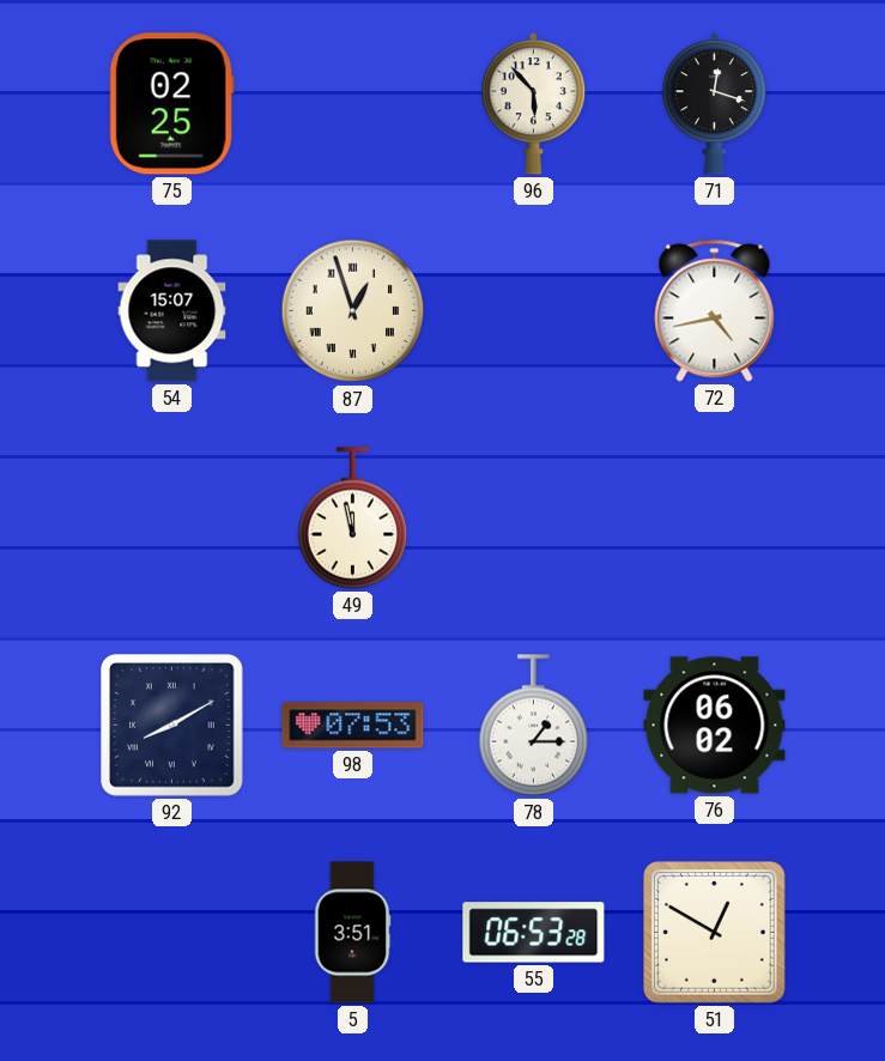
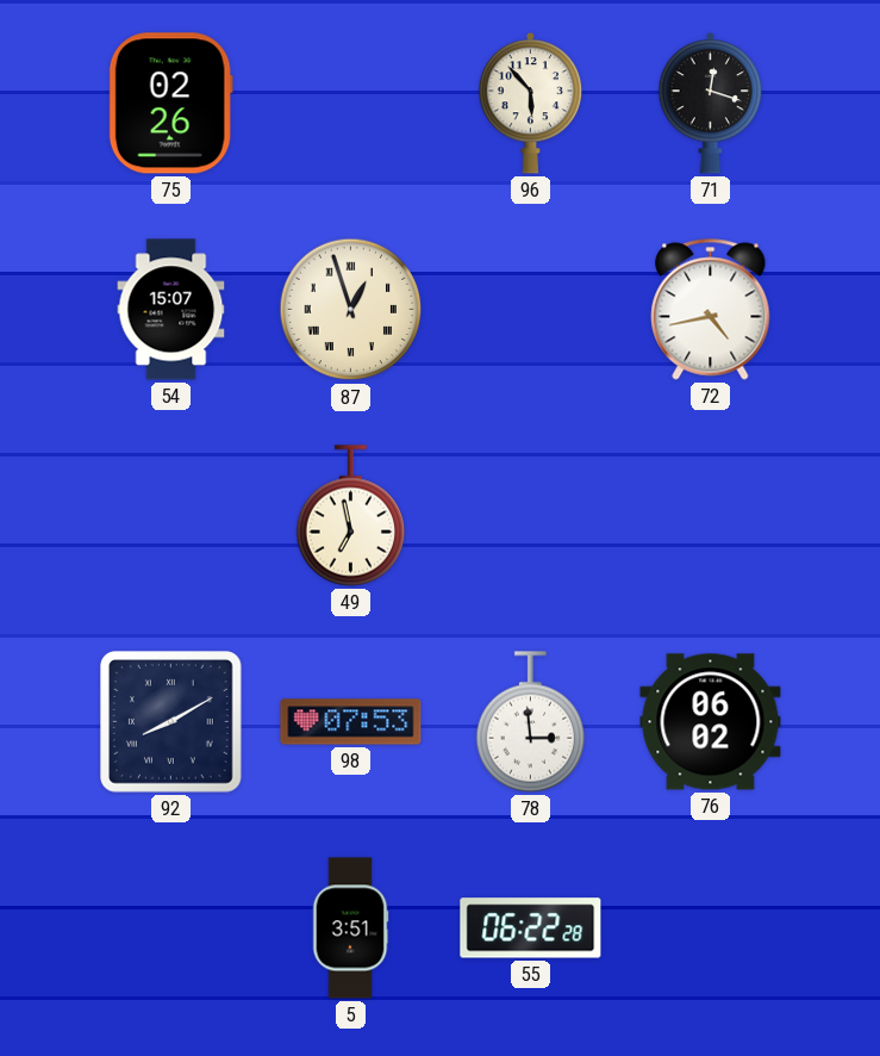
75: 02:25 -> 02:26
49: 11:58 -> 6:58
78: 1:15 -> 2:59
55: 06:53 -> 06:22
51: 12:50 -> none
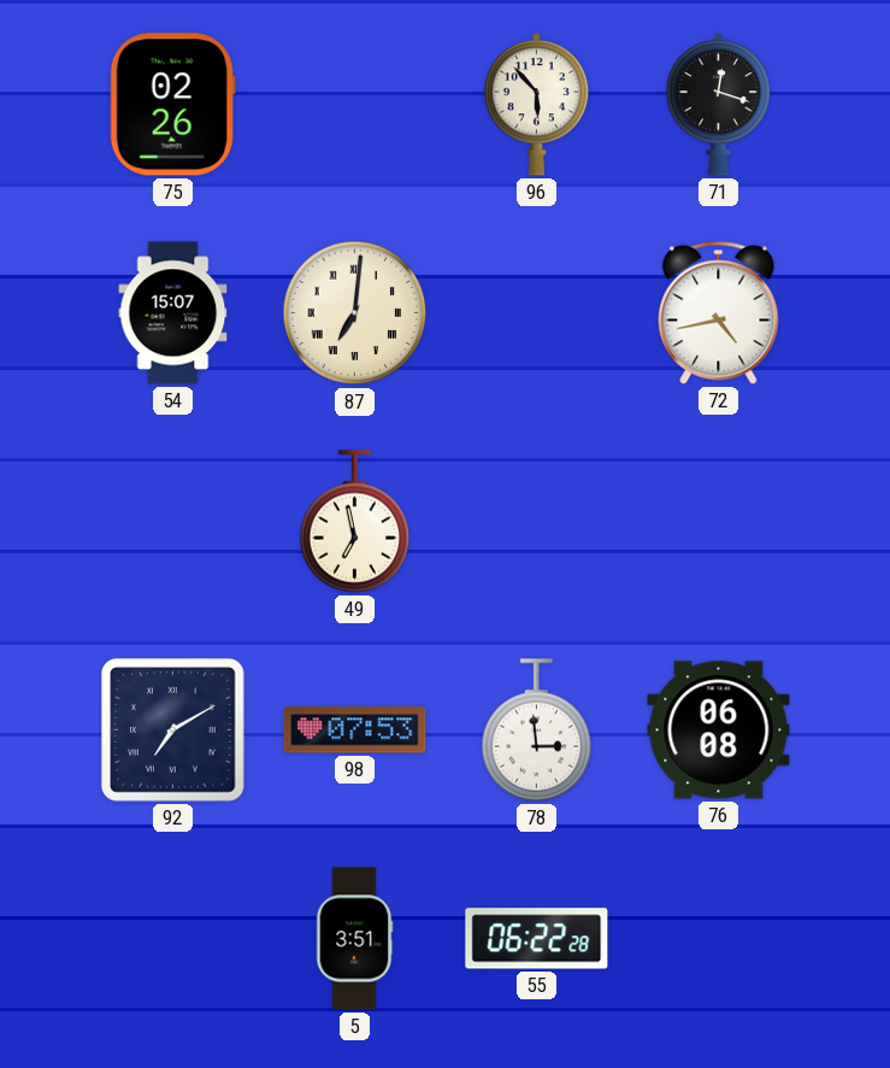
87: 12:57 -> 7:01
92: 8:10 -> 7:10
76: 06:02 -> 06:08
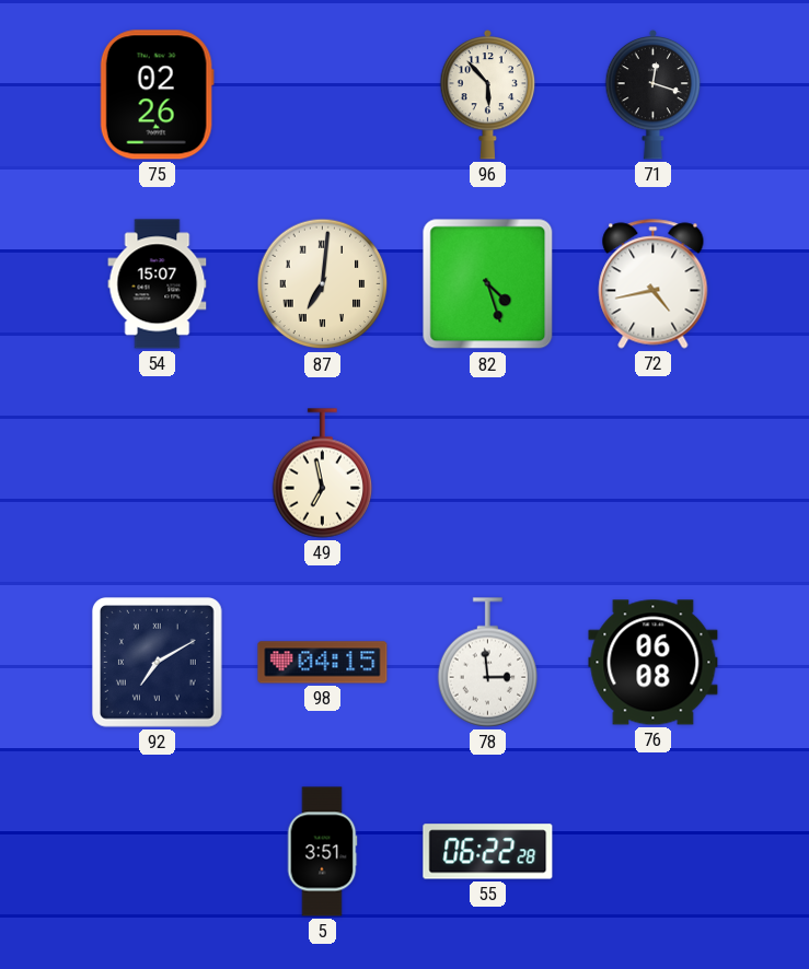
82: none -> 4:27
98: 07:53 -> 04:15
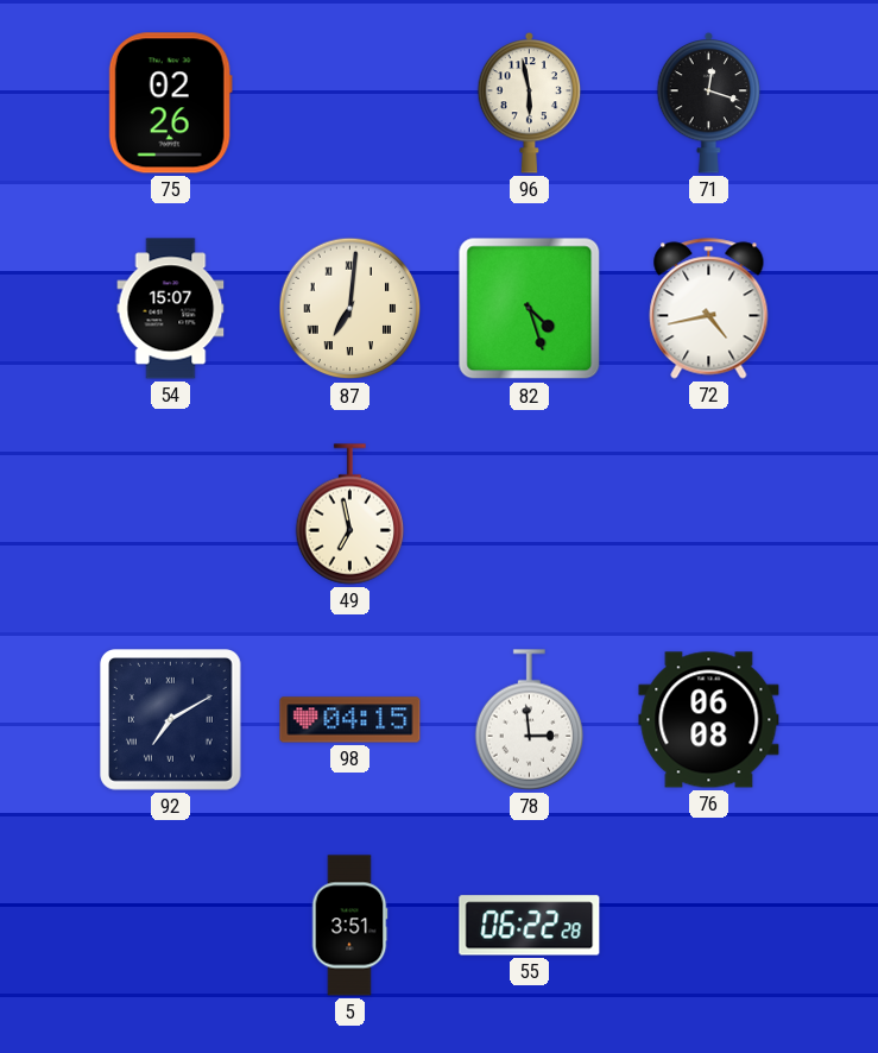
96: 5:53 -> 5:58
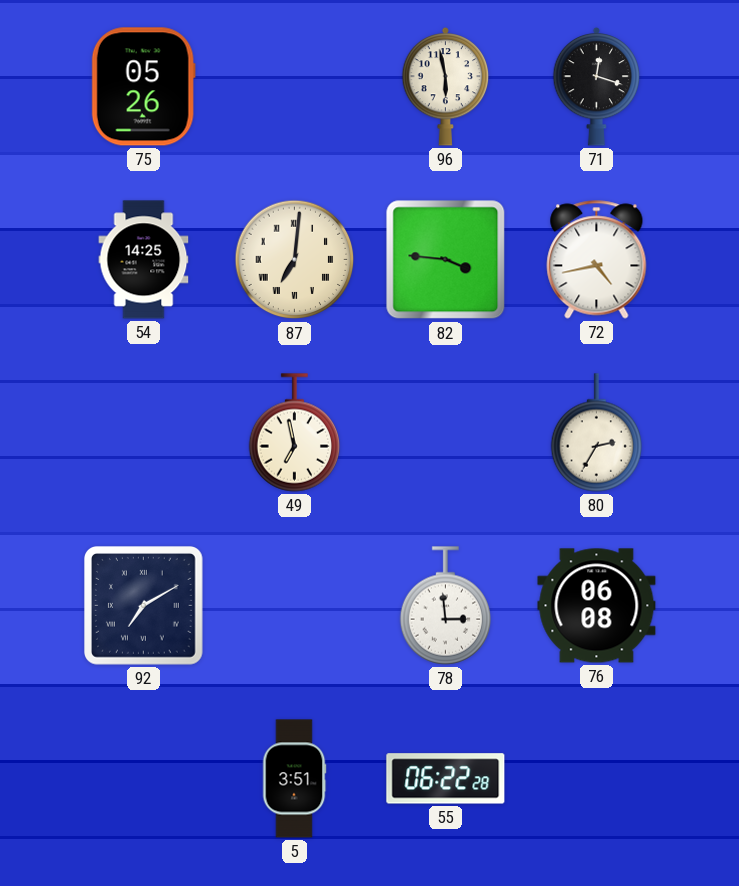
75: 02:26 -> 05:26
54: 15:07 -> 14:25
82: 4:27 -> 3:46
80: none -> 2:35
98: 04:15 -> none
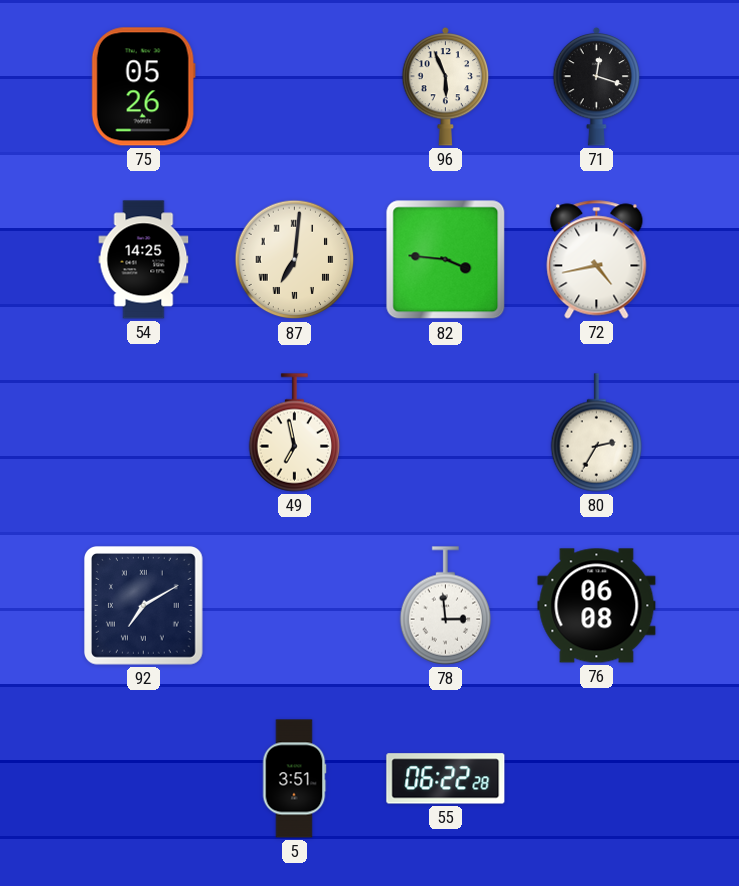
96: 5:58 -> 5:56
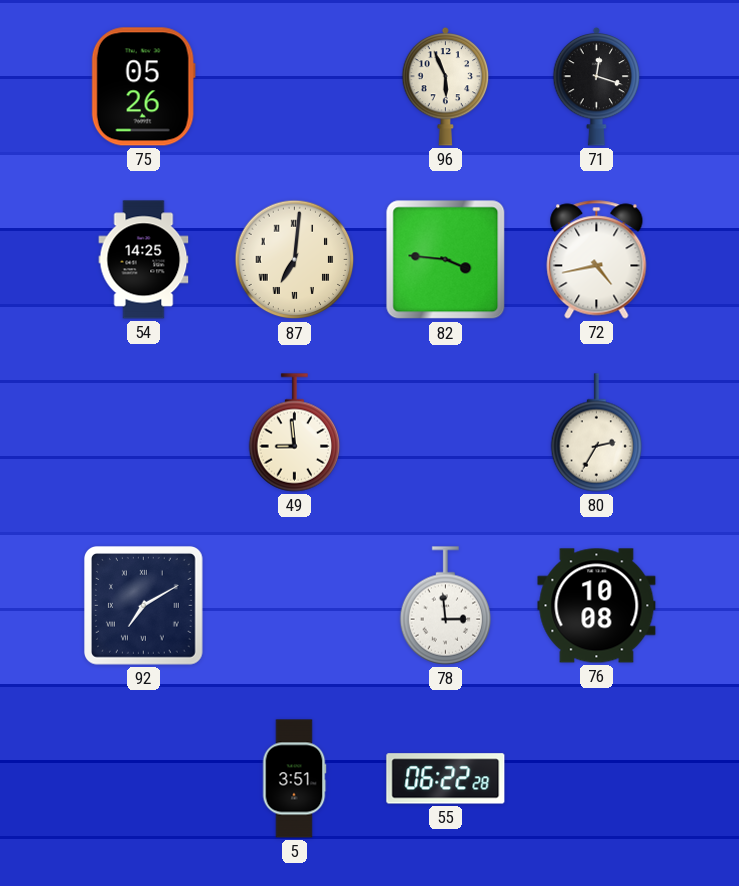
49: 6:58 -> 8:59
76: 06:08 -> 10:08
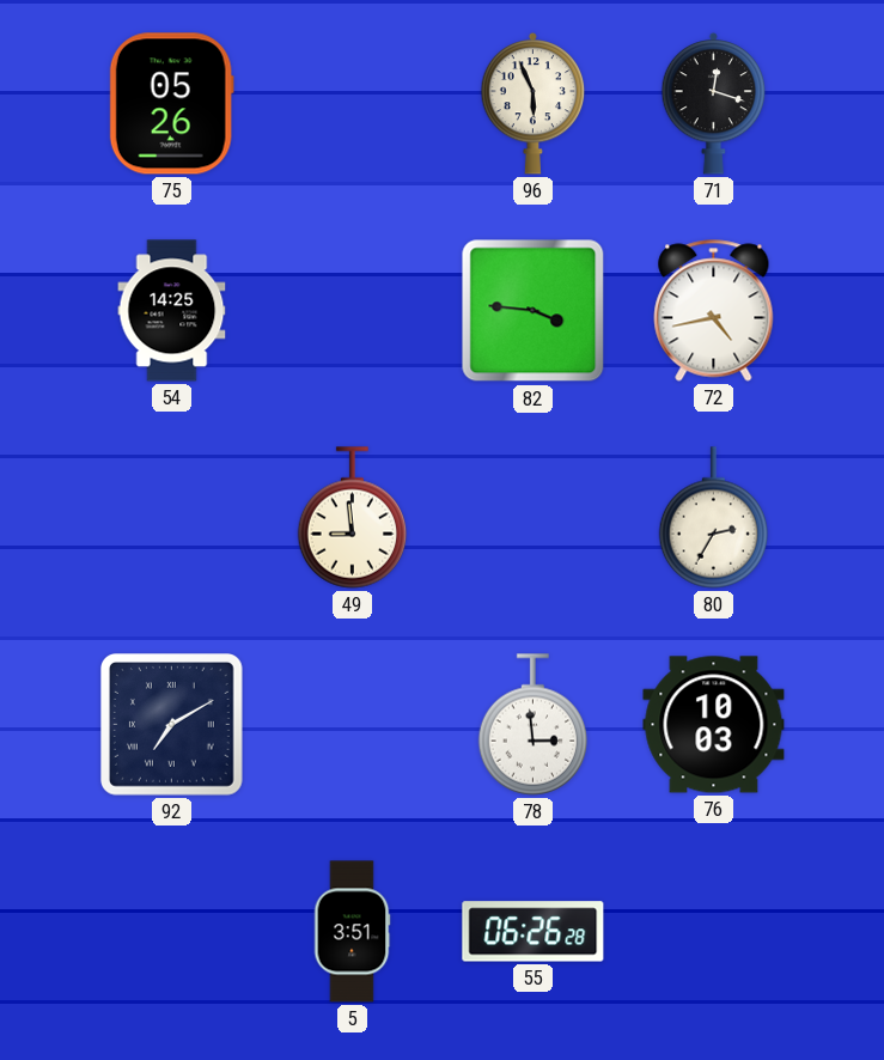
87: 7:01 -> none
76: 10:08 -> 10:03
55: 06:22 -> 06:26
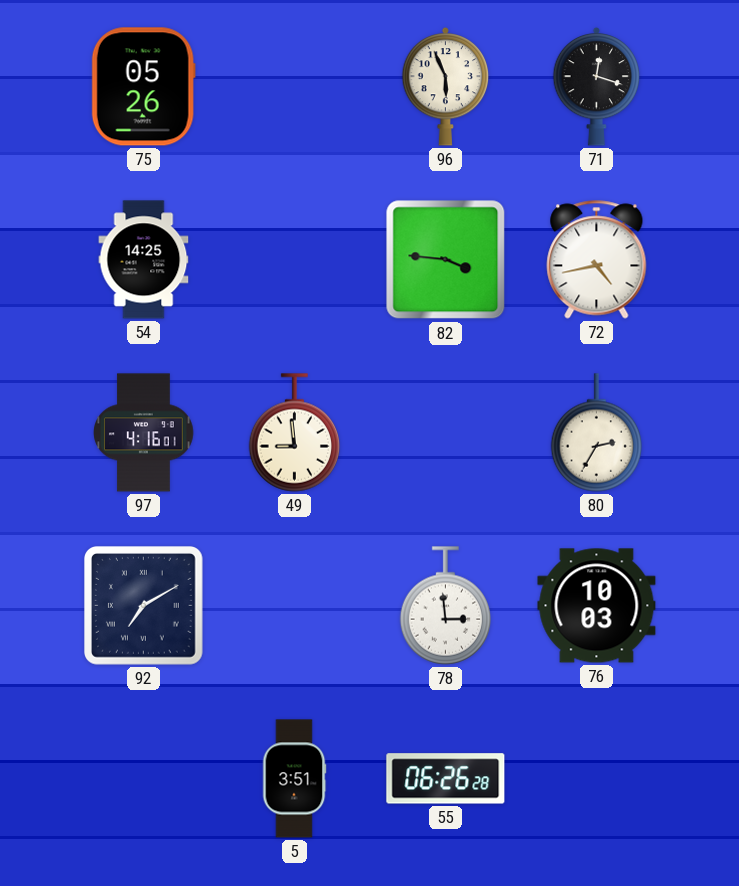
97: none -> 4:16
